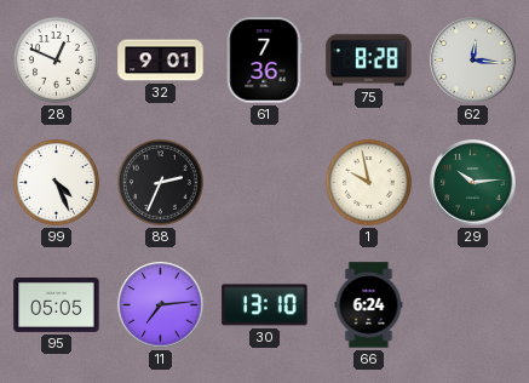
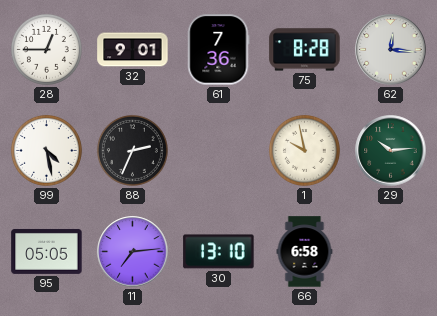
28: 12:49 -> 12:45
99: 4:26 -> 4:28
66: 6:24 -> 6:58
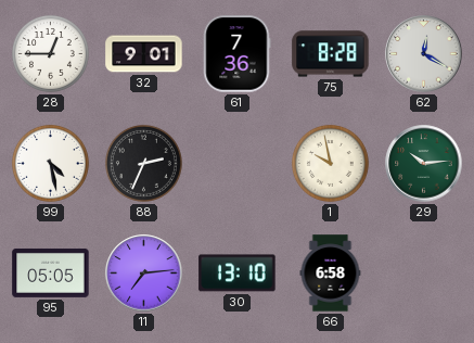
62: 12:16 -> 12:20
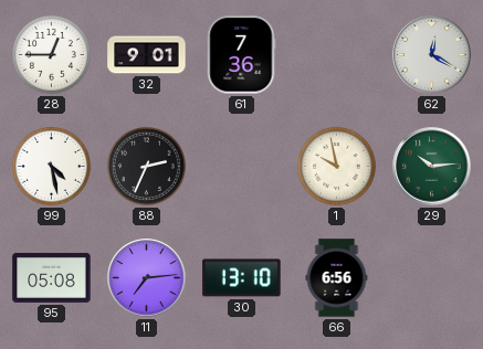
75: 8:28 -> none
95: 05:05 -> 05:08
66: 6:58 -> 6:56
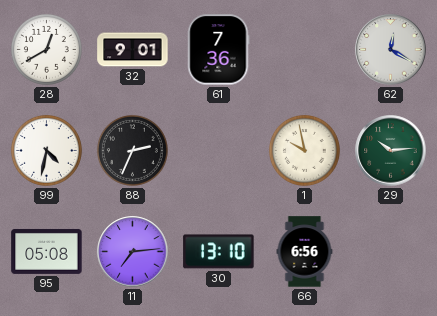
28: 12:45 -> 12:40
99: 4:28 -> 4:32
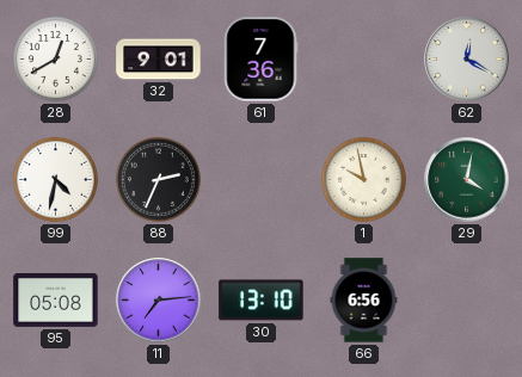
29: 10:14 -> 4:02
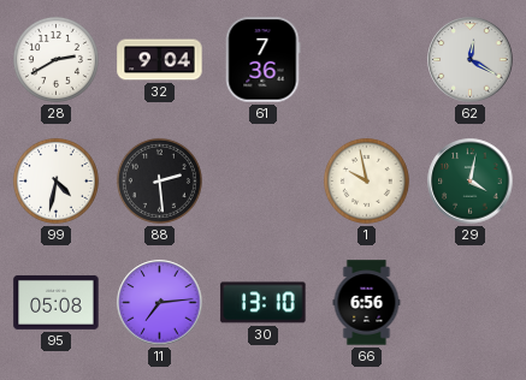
28: 12:40 -> 2:40
32: 9:01 -> 9:04
88: 2:34 -> 2:29
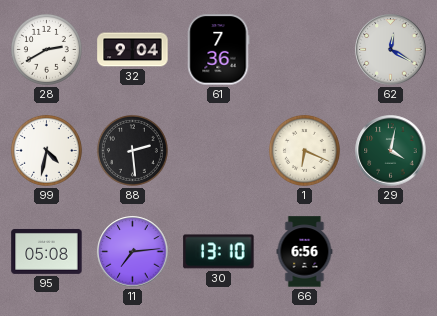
1: 9:58 -> 6:19
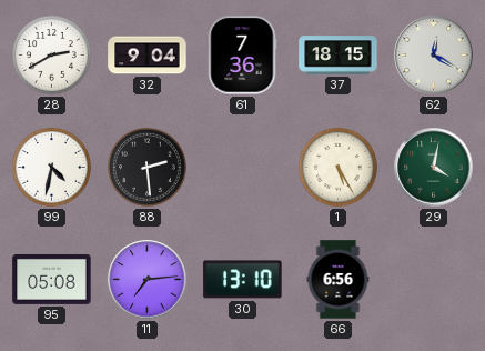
37: none -> 18:15
1: 6:19 -> 5:25
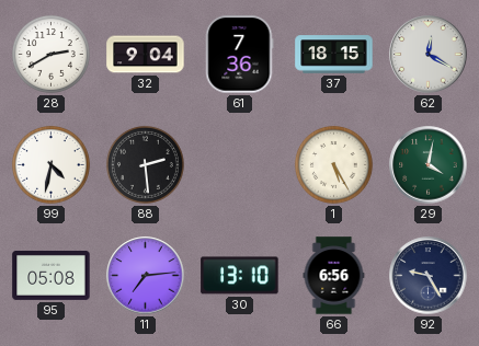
92: none -> 9:25
